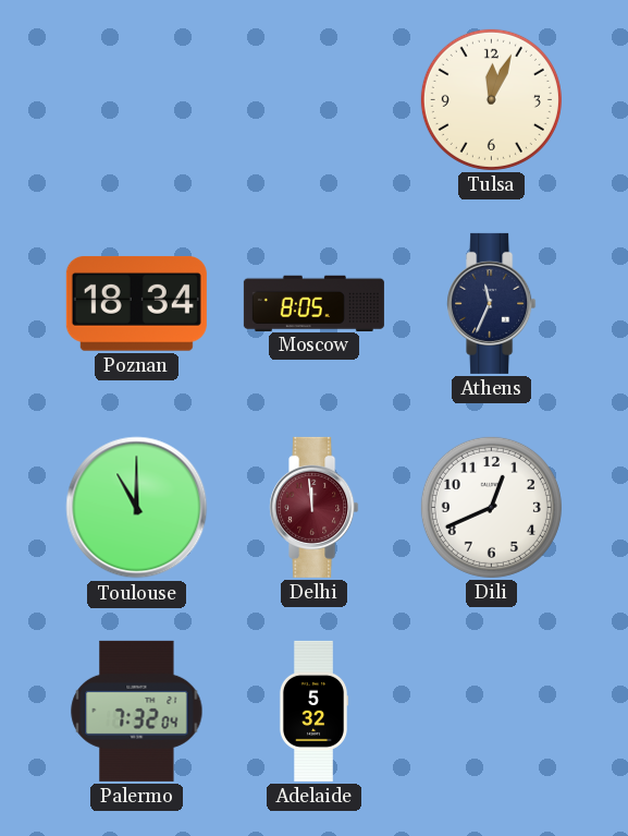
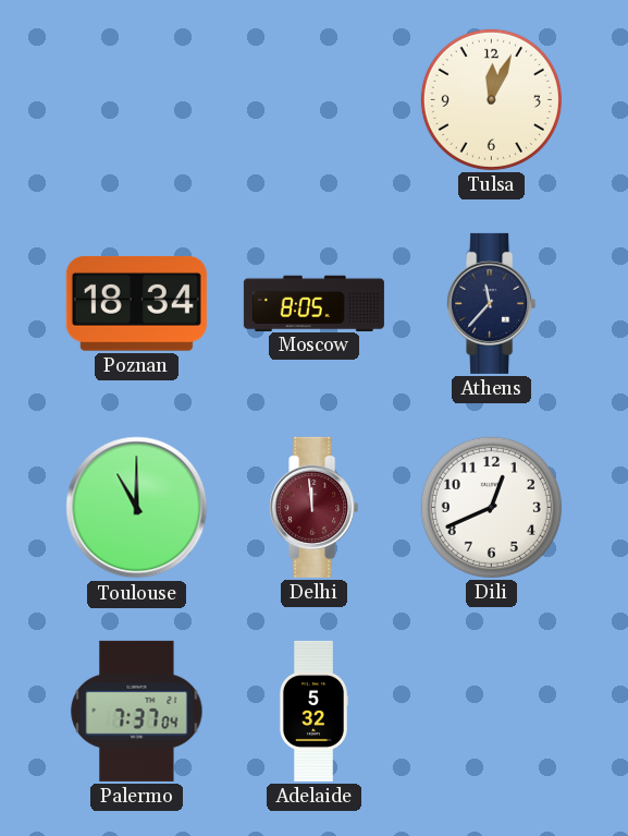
Athens: 11:34 -> 11:37
Palermo: 7:32 -> 7:37
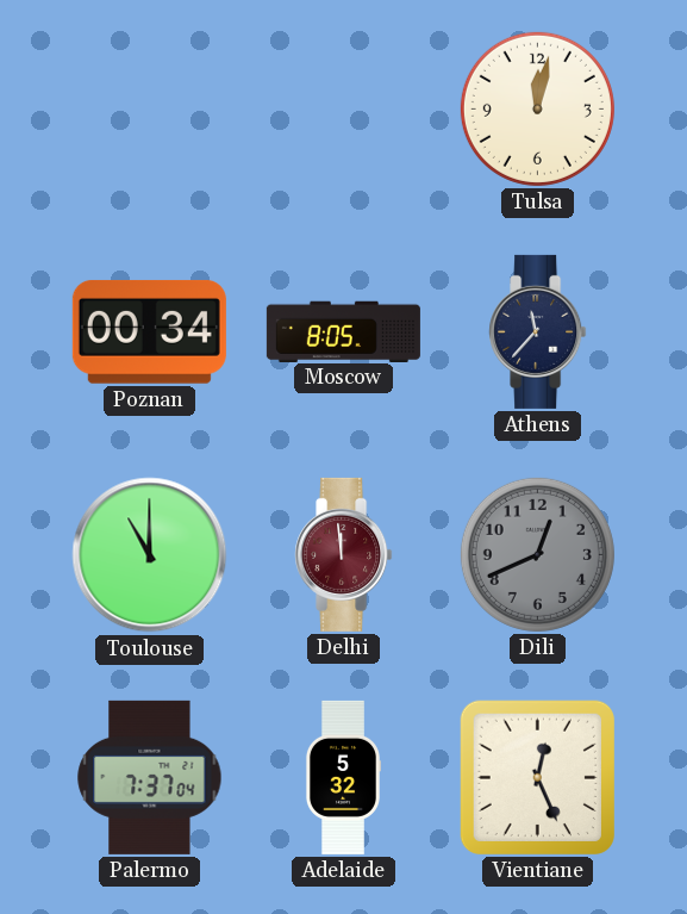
Tulsa: 12:04 -> 12:02
Poznan: 18:34 -> 00:34
Dili dial: white -> grey
Vientiane: none -> 12:26
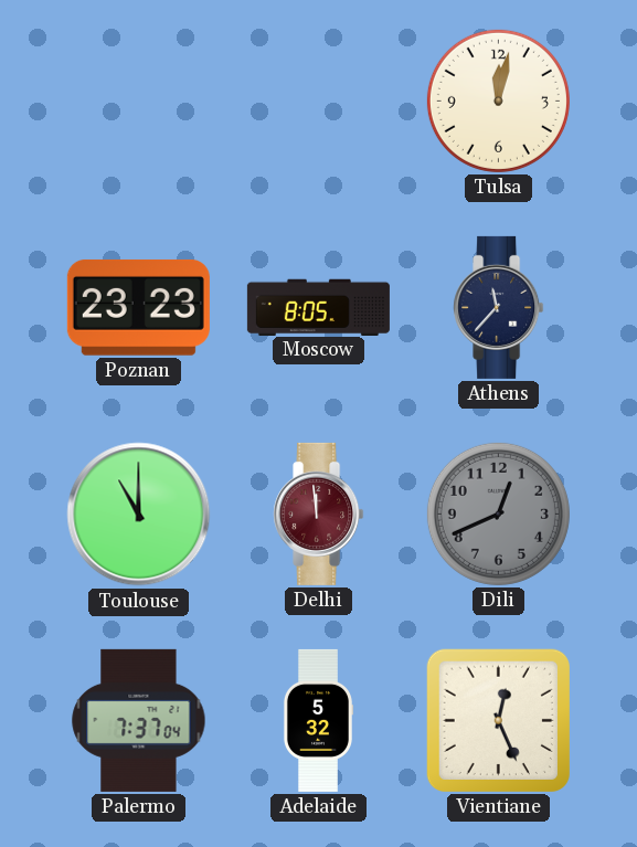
Poznan: 00:34 -> 23:23
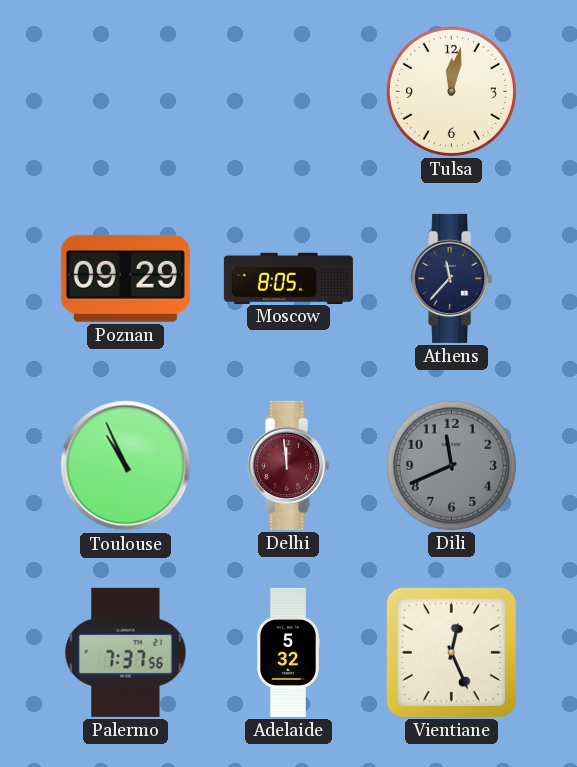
Poznan: 23:23 -> 09:29
Toulouse: 11:00 -> 10:56
Dili: 12:41 -> 11:41
Palermo: 7:37:04 -> 7:37:56
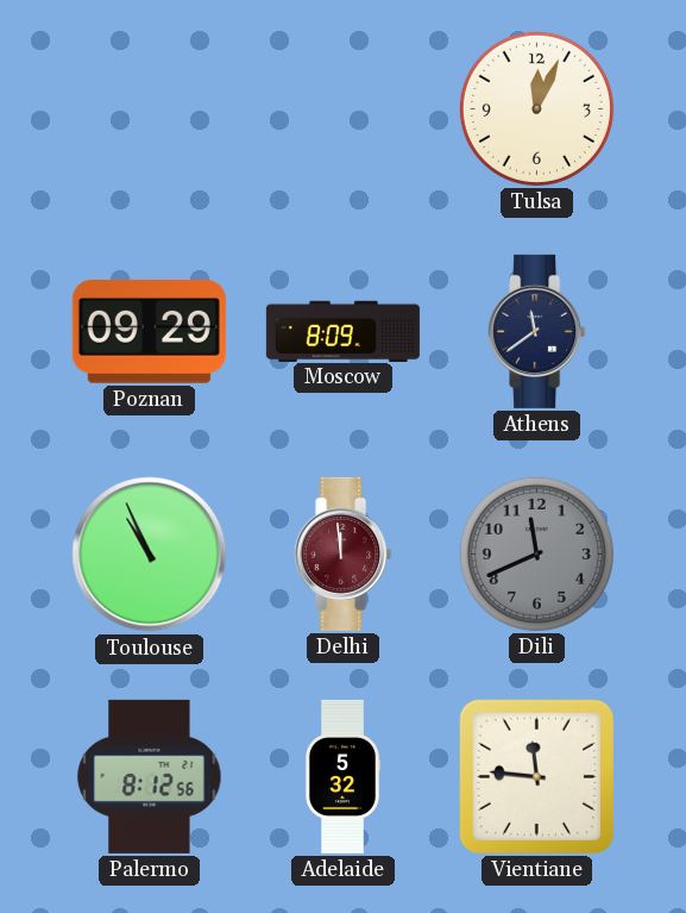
Tulsa: 12:02 -> 12:04
Moscow: 8:05 -> 8:09
Athens: 11:37 -> 11:39
Palermo: 7:37 -> 8:12
Vientiane: 12:26 -> 11:46
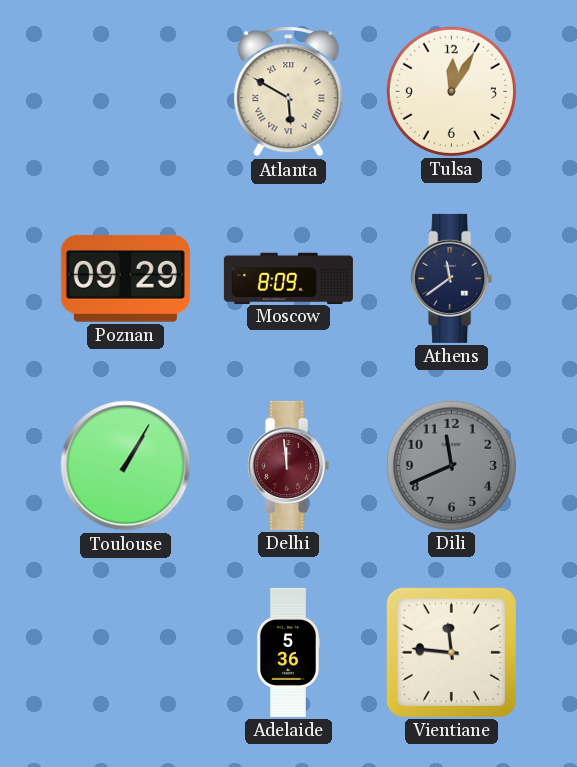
Atlanta: none -> 5:50
Tulsa: 12:04 -> 12:05
Toulouse: 10:56 -> 1:05
Palermo: 8:12 -> none
Adelaide: 5:32 -> 5:36
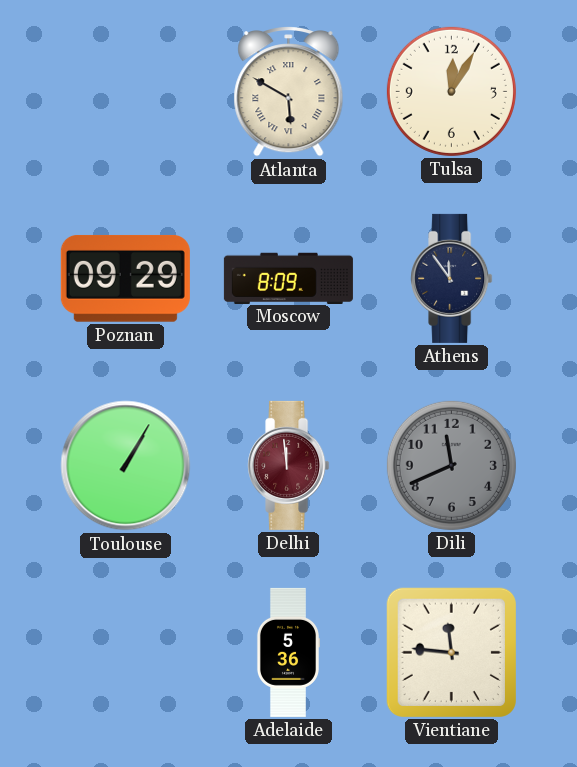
Athens: 11:39 -> 11:54
